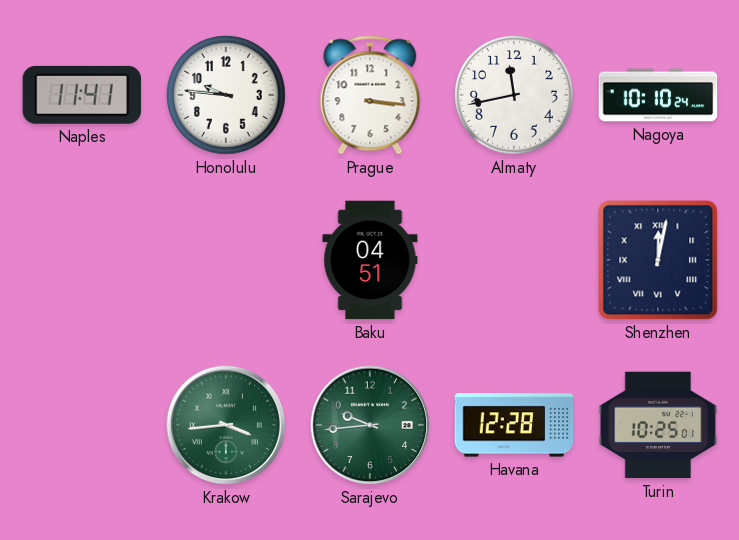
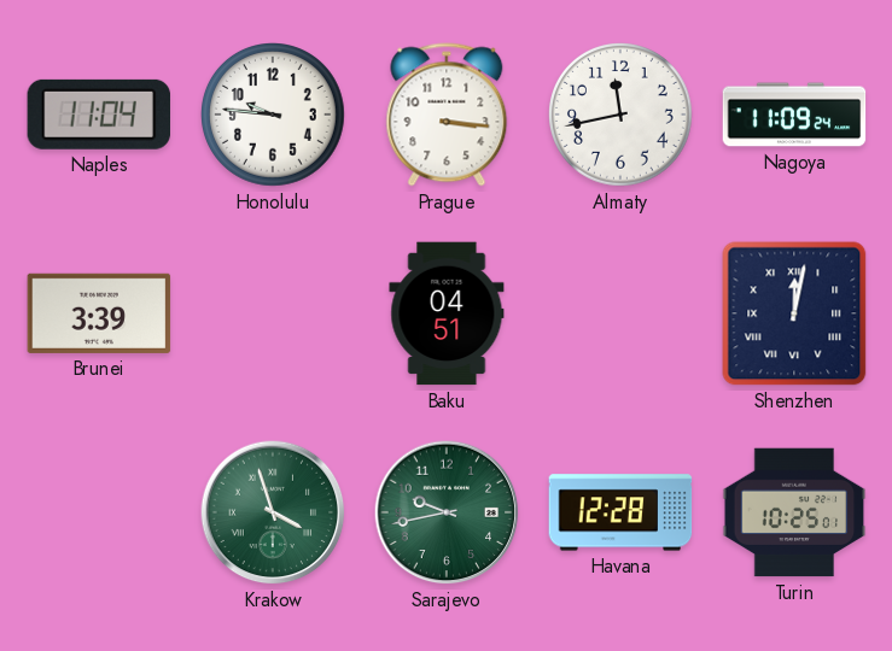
Naples: 11:41 -> 11:04
Nagoya: 10:10 -> 11:09
Brunei: none -> 3:39
Krakow: 3:44 -> 3:57
Sarajevo: 9:44 -> 9:43
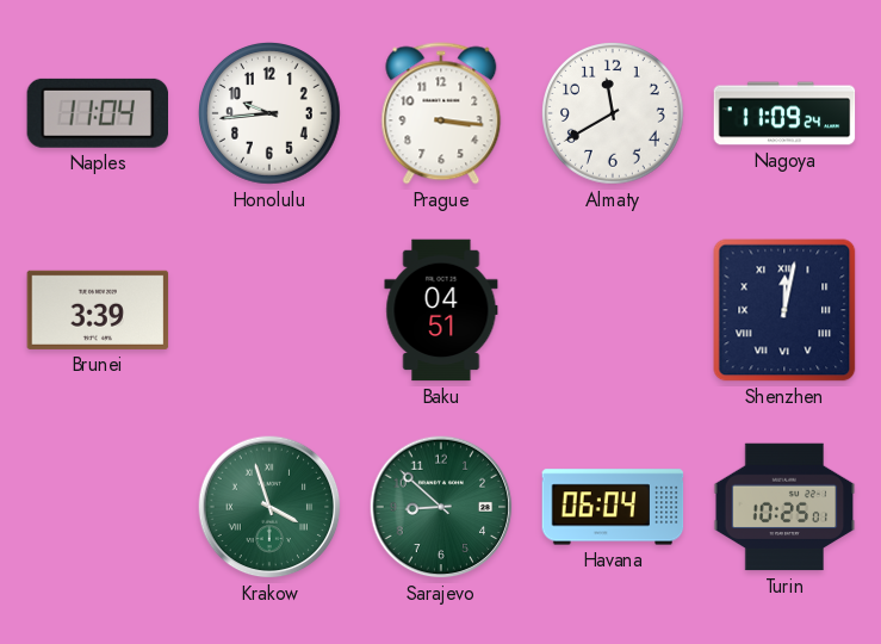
Honolulu: 9:46 -> 9:44
Almaty: 11:43 -> 11:40
Sarajevo: 9:43 -> 8:52
Havana: 12:28 -> 06:04
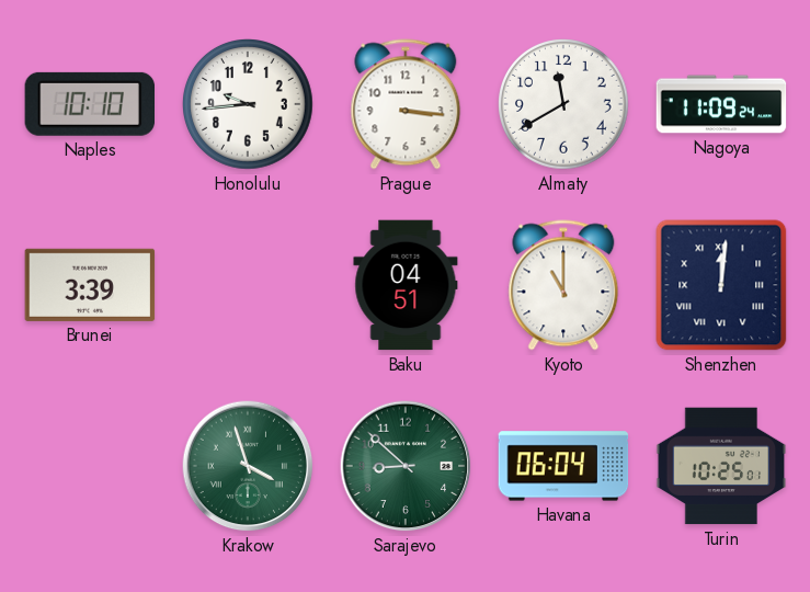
Naples: 11:04 -> 10:10
Kyoto: none -> 11:00
Shenzhen: 12:02 -> 12:01
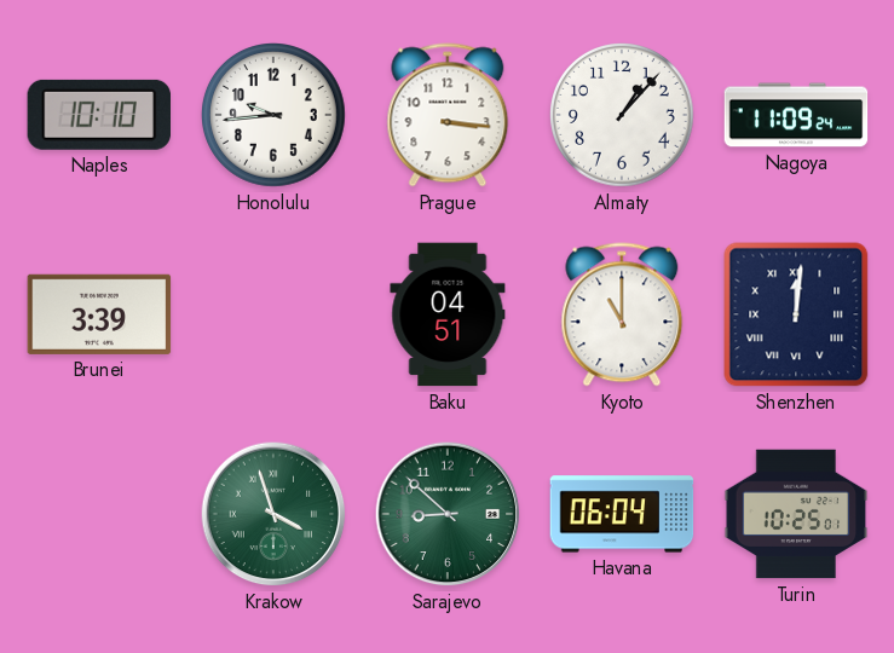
Almaty: 11:40 -> 1:07
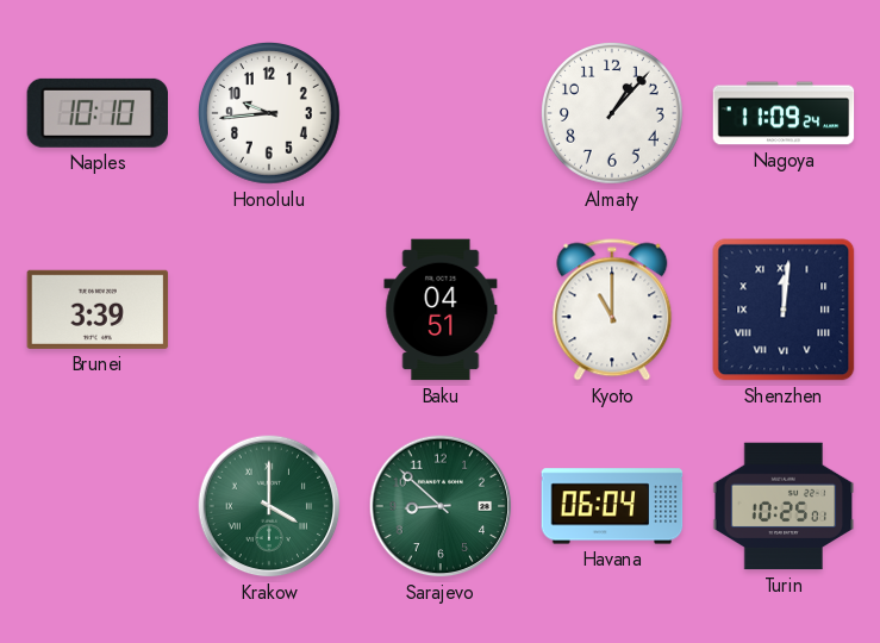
Prague: 3:16 -> none
Krakow: 3:57 -> 4:00
